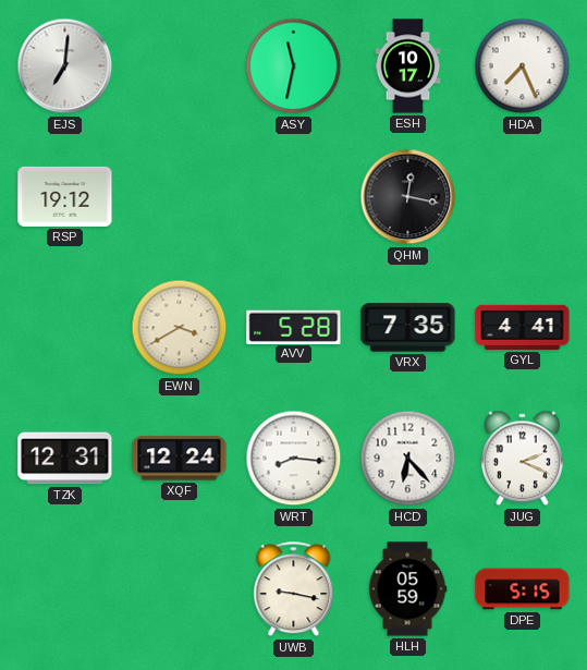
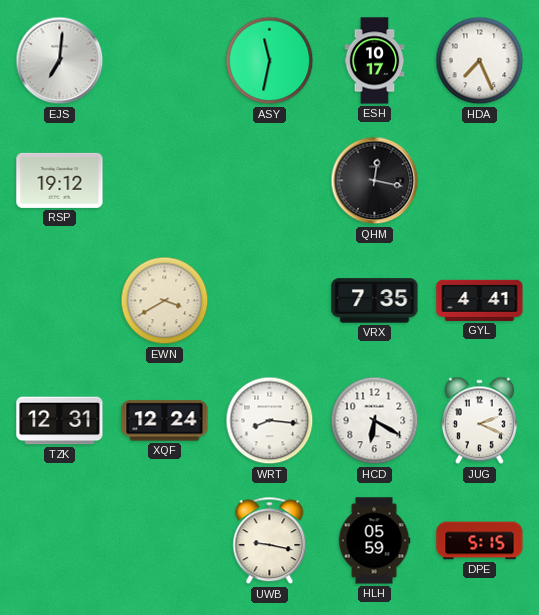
AVV: 5:28 -> none
HCD: 6:23 -> 6:20
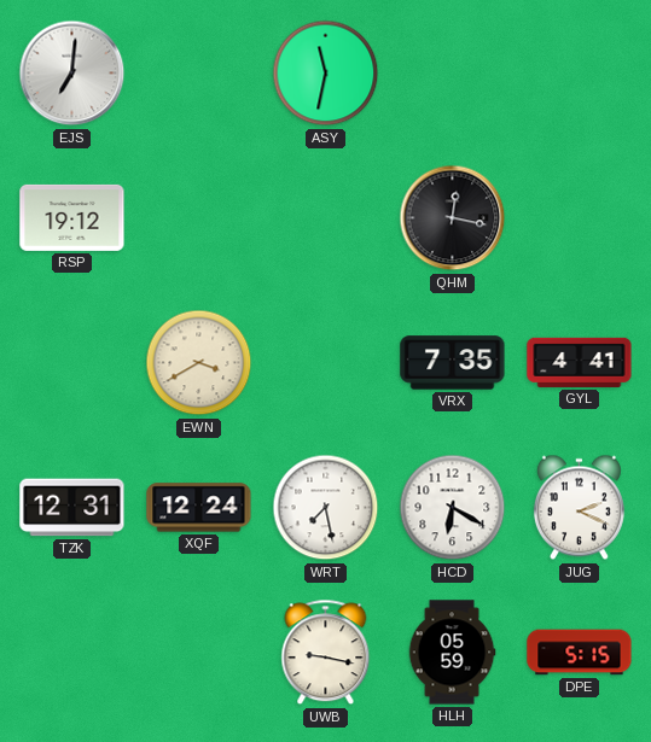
ESH: 10:17 -> none
HDA: 7:26 -> none
WRT: 8:16 -> 7:28
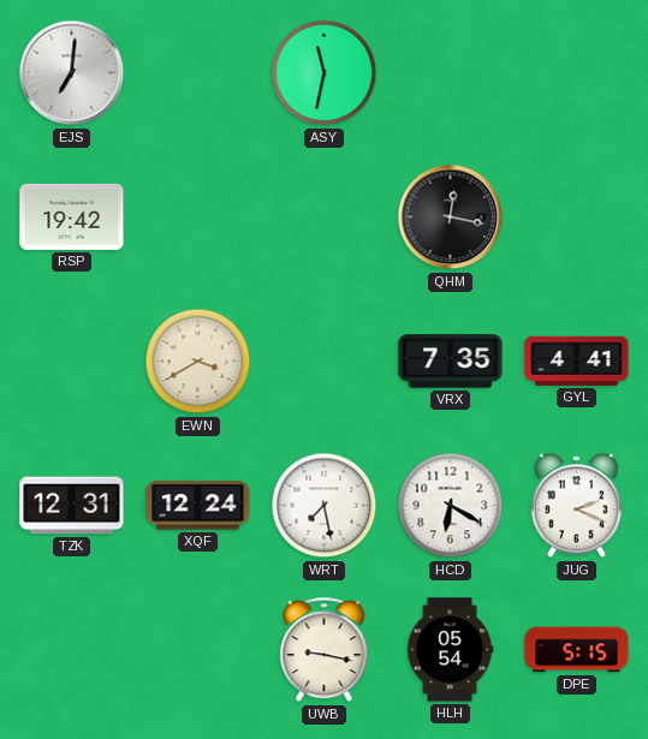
RSP: 19:12 -> 19:42
HLH: 05:59 -> 05:54
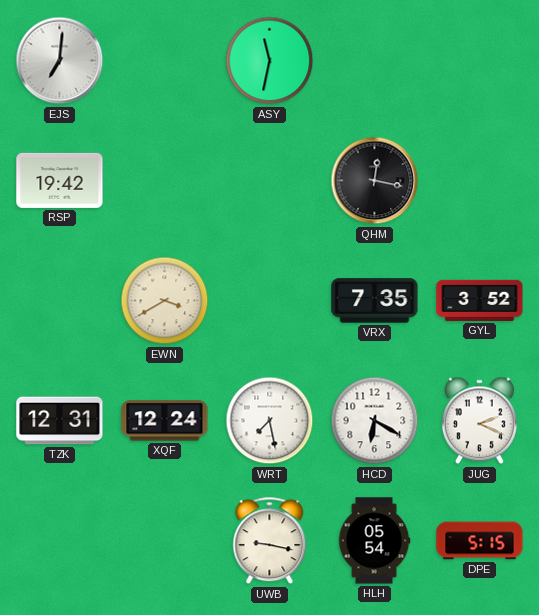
GYL: 4:41 -> 3:52
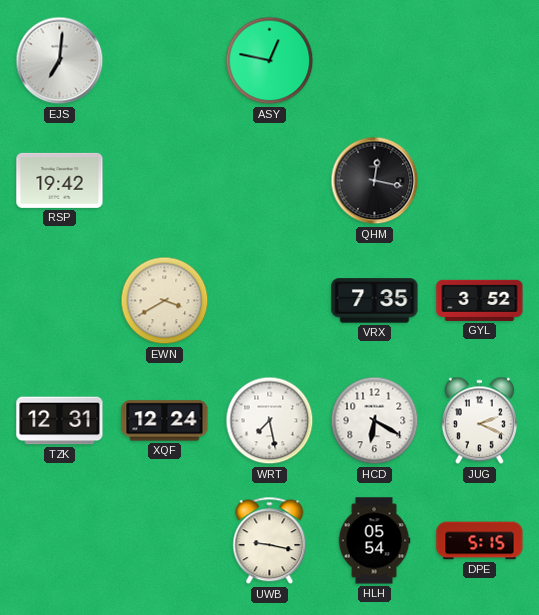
ASY: 11:32 -> 12:47
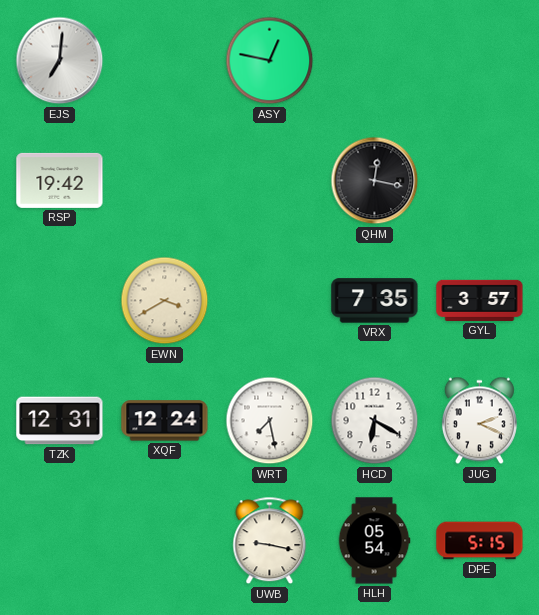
GYL: 3:52 -> 3:57
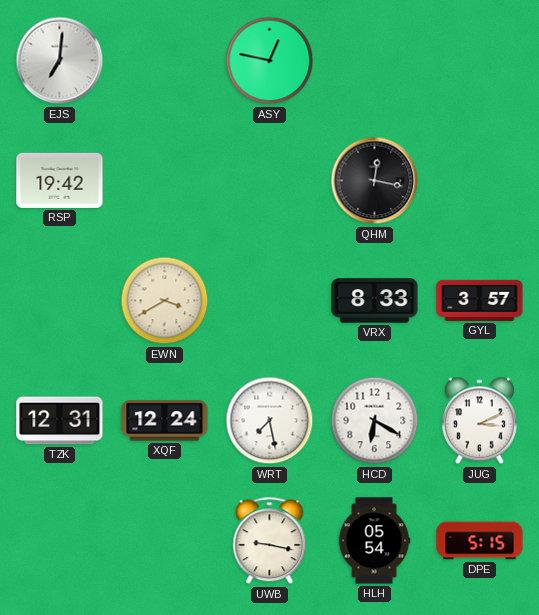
VRX: 7:35 -> 8:33
JUG: 2:19 -> 3:11
